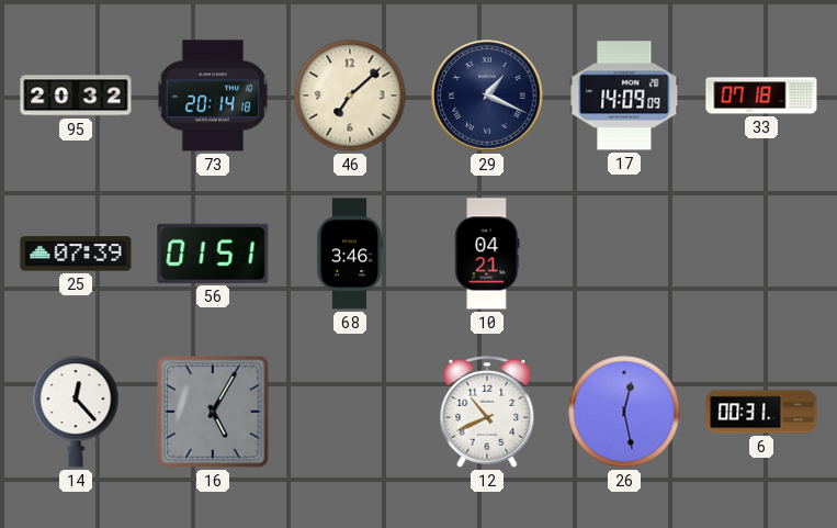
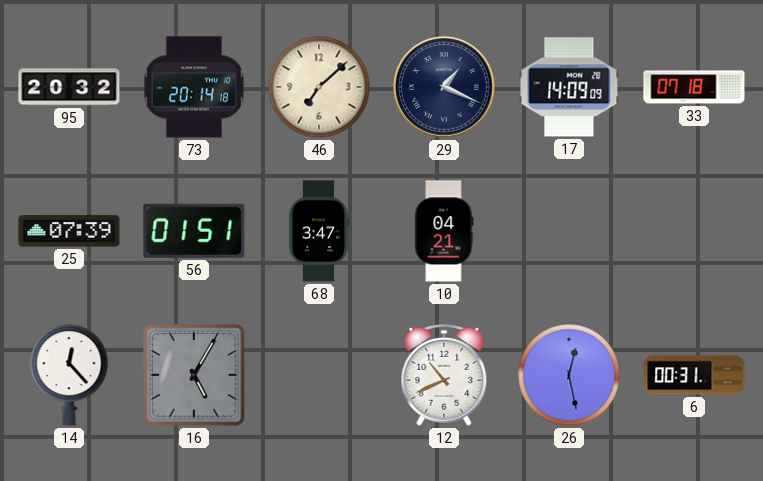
68: 3:46 -> 3:47
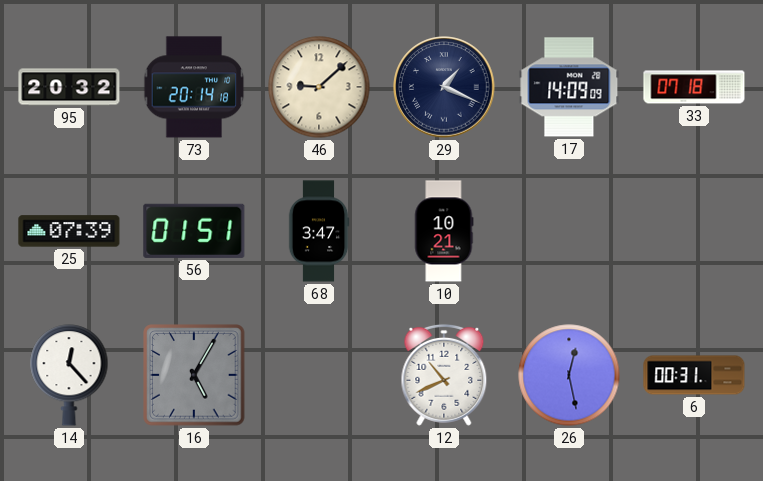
46: 7:08 -> 9:08
10: 04:21 -> 10:21
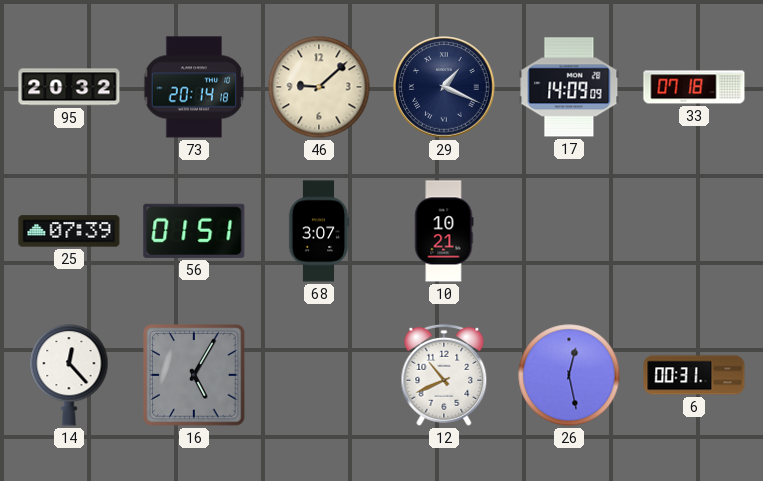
68: 3:47 -> 3:07
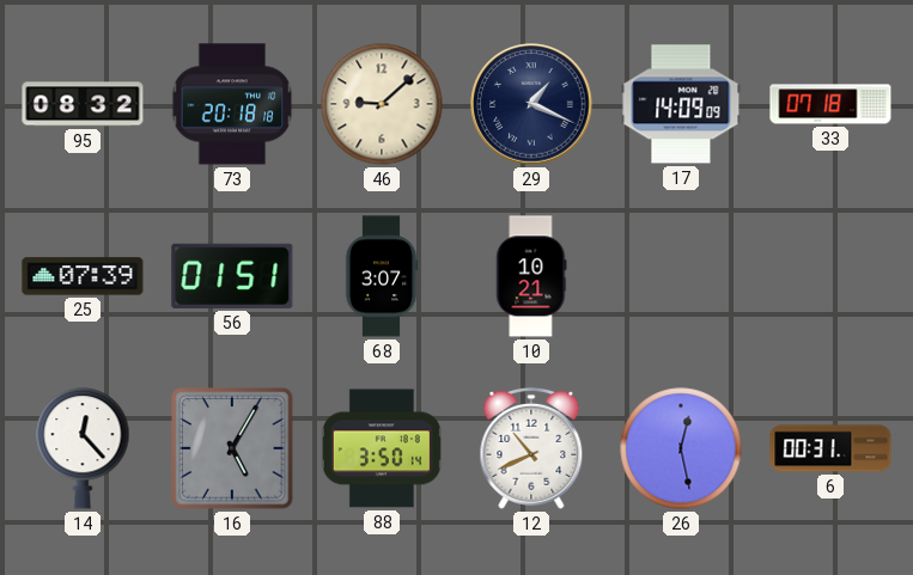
95: 20:32 -> 08:32
73: 20:14 -> 20:18
88: none -> 3:50
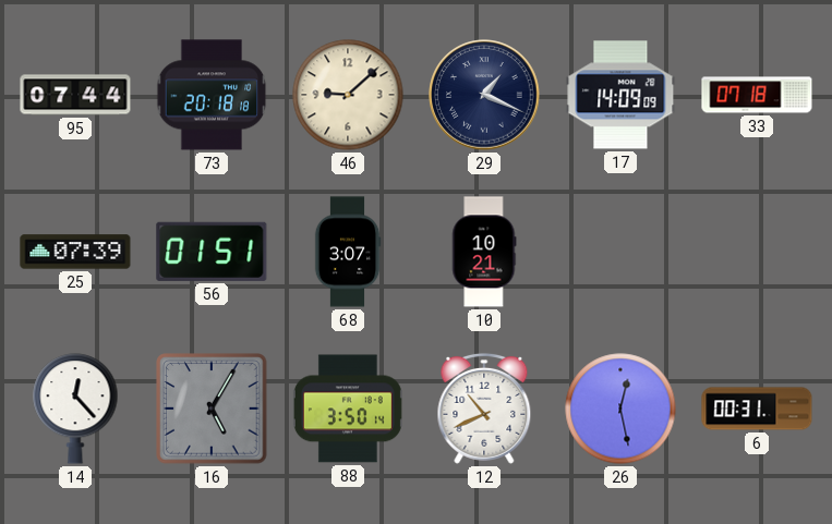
95: 08:32 -> 07:44
